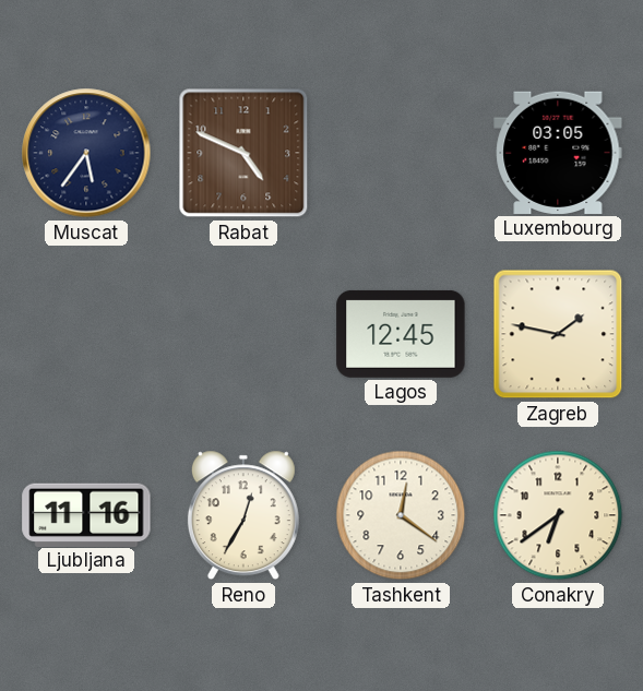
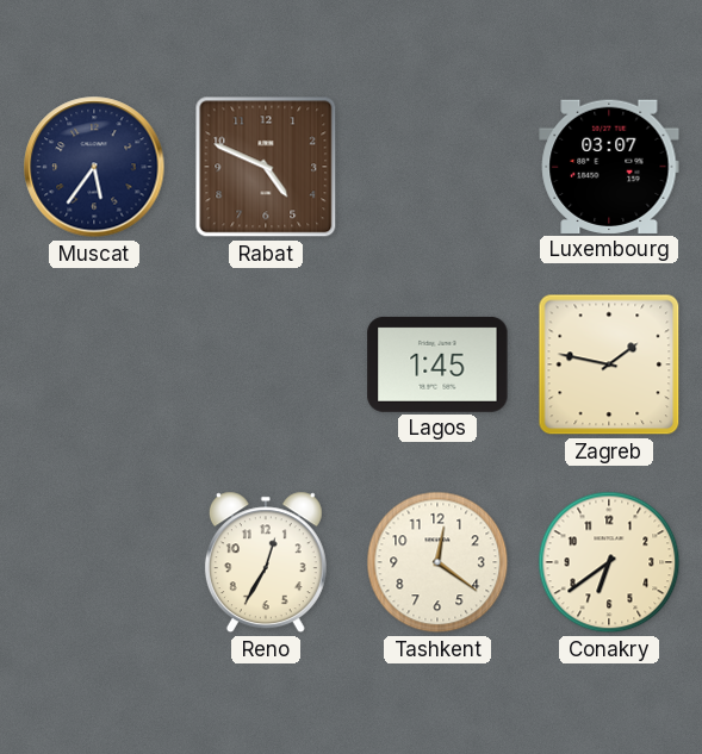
Luxembourg: 03:05 -> 03:07
Lagos: 12:45 -> 1:45
Ljubljana: 11:16 -> none
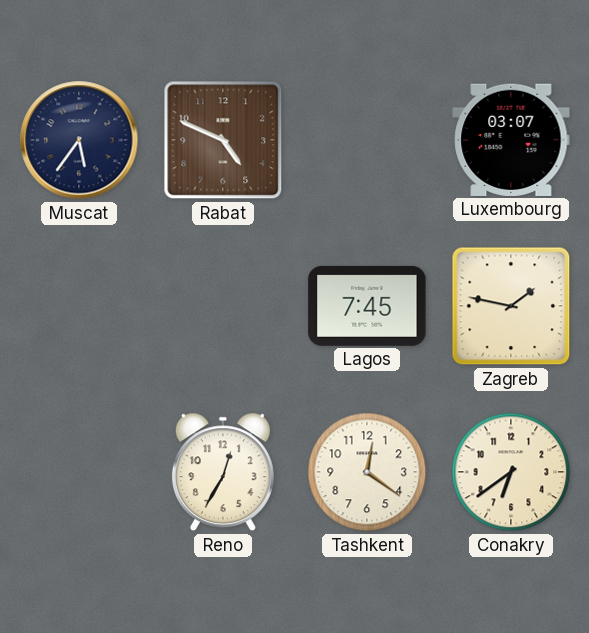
Lagos: 1:45 -> 7:45
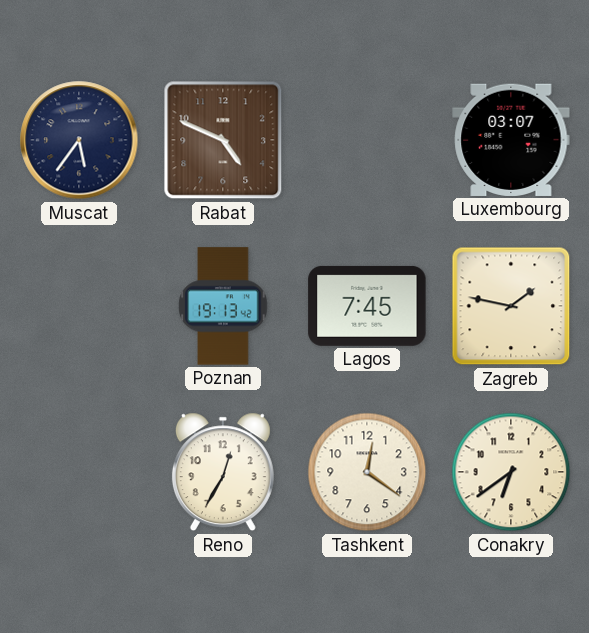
Poznan: none -> 19:13
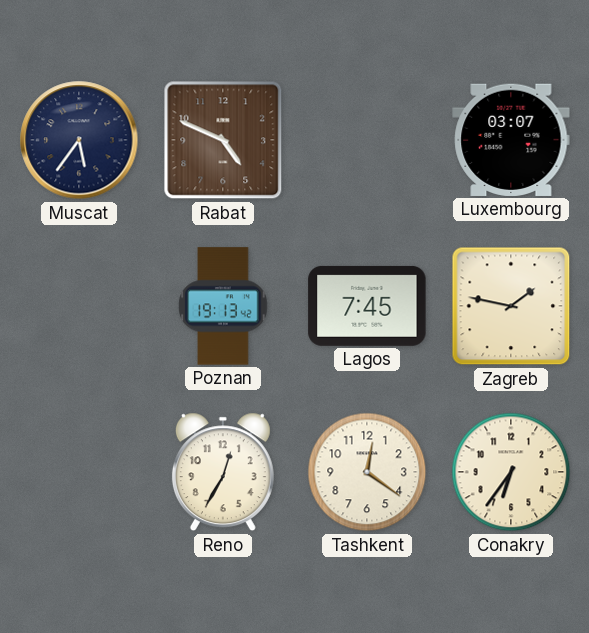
Conakry: 6:39 -> 6:36
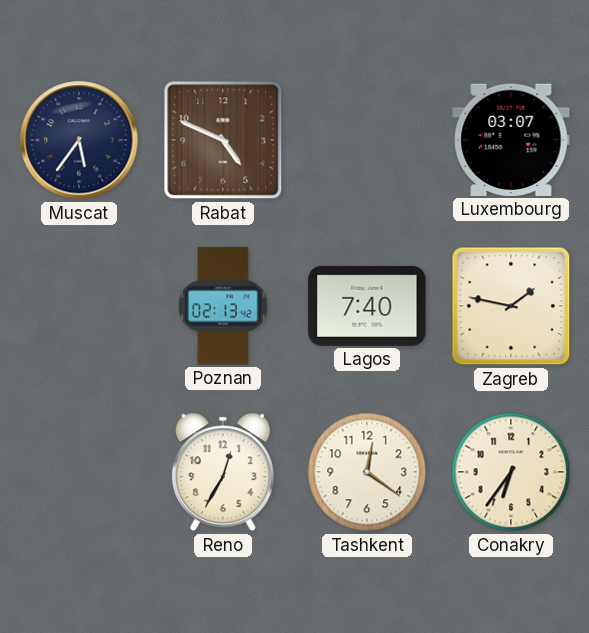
Poznan: 19:13 -> 02:13
Lagos: 7:45 -> 7:40
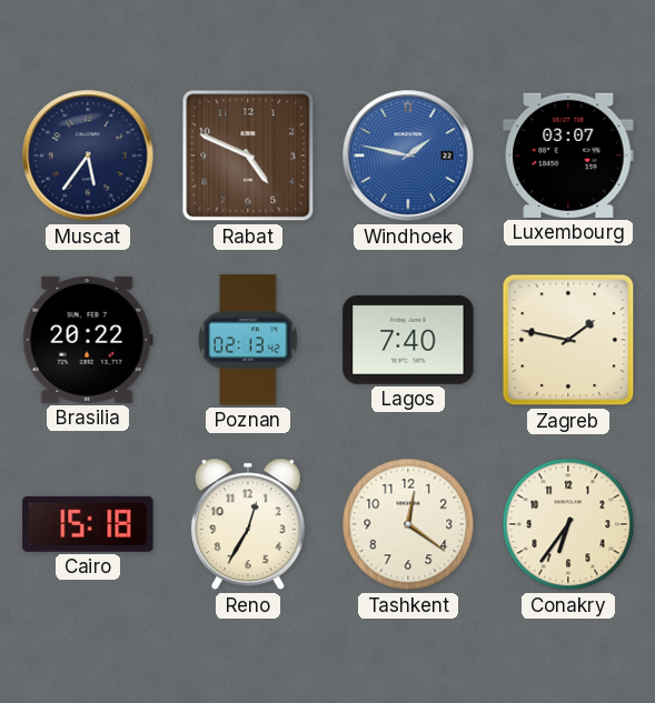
Windhoek: none -> 1:47
Brasilia: none -> 20:22
Cairo: none -> 15:18
